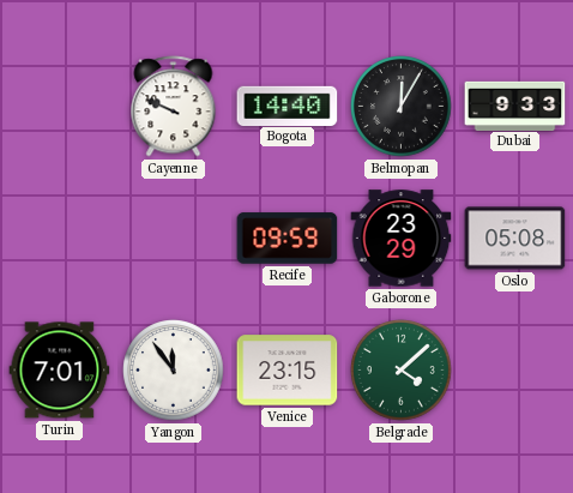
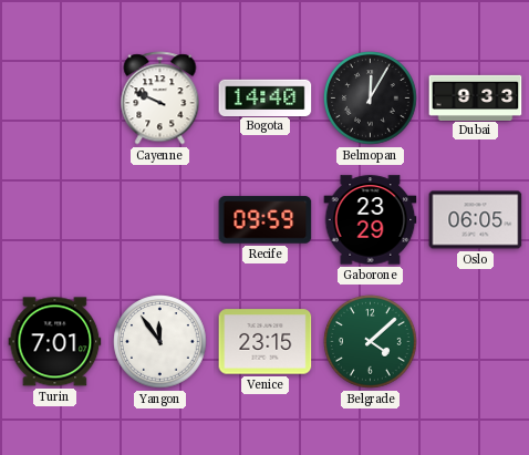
Oslo: 05:08 -> 06:05
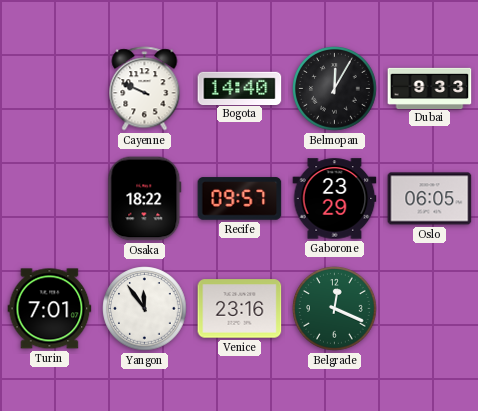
Osaka: none -> 18:22
Recife: 09:59 -> 09:57
Venice: 23:15 -> 23:16
Belgrade: 4:08 -> 12:19
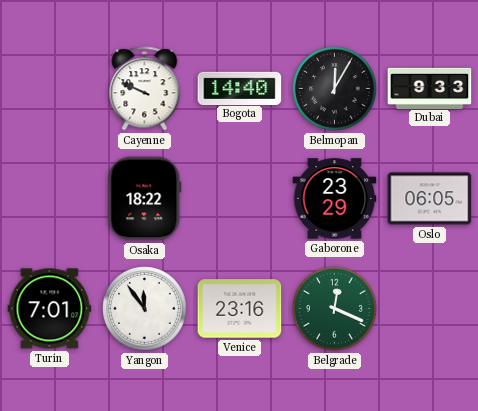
Recife: 09:57 -> none
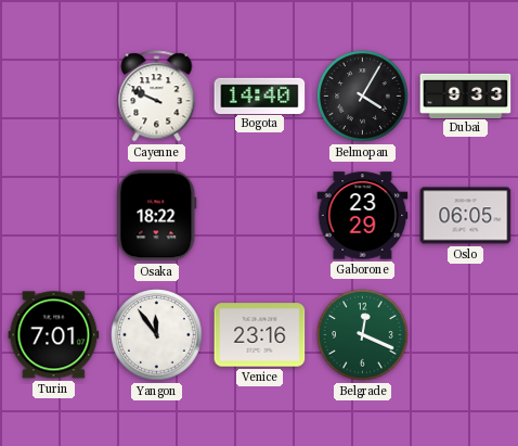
Belmopan: 12:05 -> 4:05
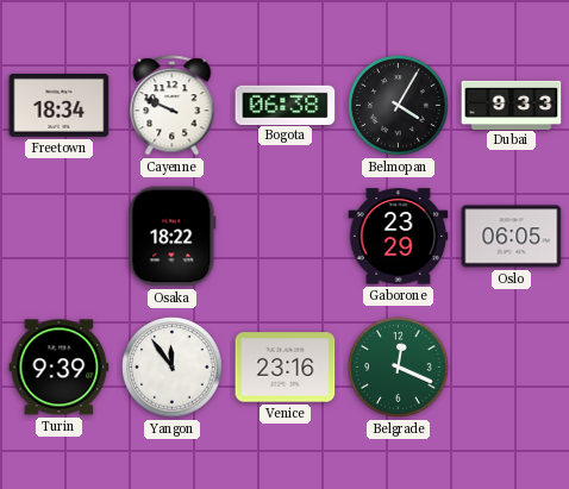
Freetown: none -> 18:34
Bogota: 14:40 -> 06:38
Turin: 7:01 -> 9:39
